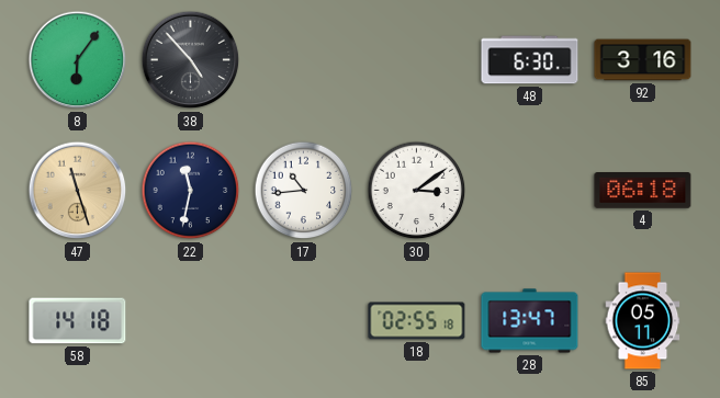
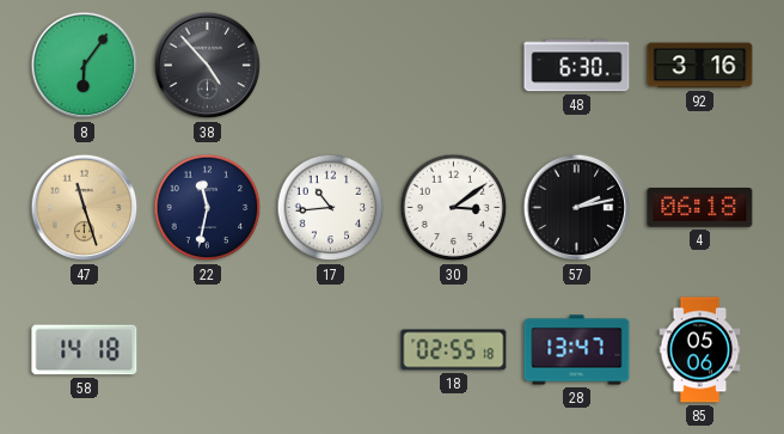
57: none -> 2:13
85: 05:11 -> 05:06
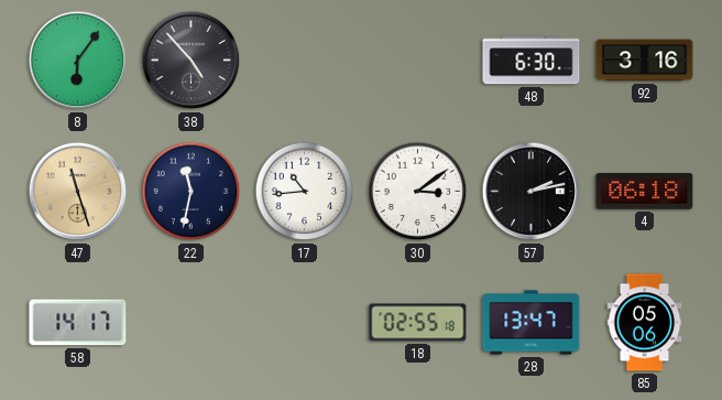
58: 14:18 -> 14:17
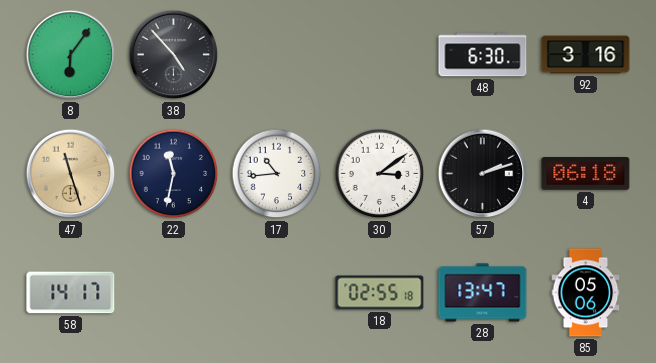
57: 2:13 -> 2:12
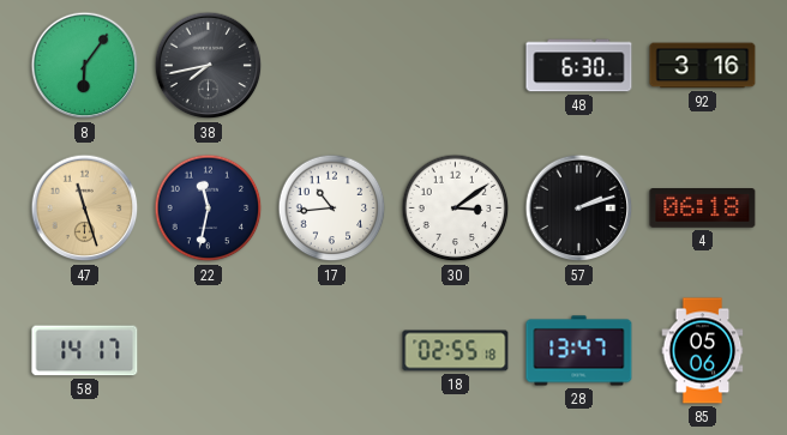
38: 4:53 -> 7:43
